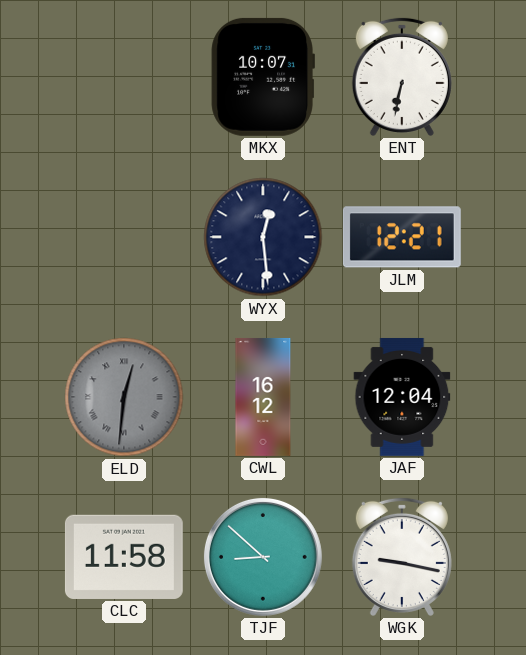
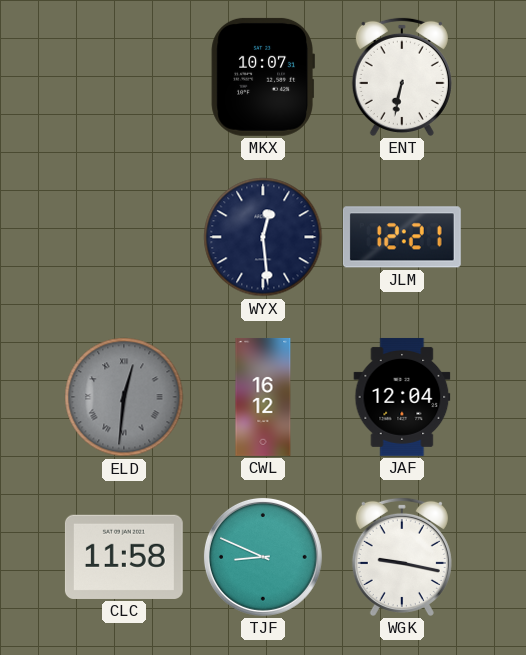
TJF: 8:52 -> 8:49
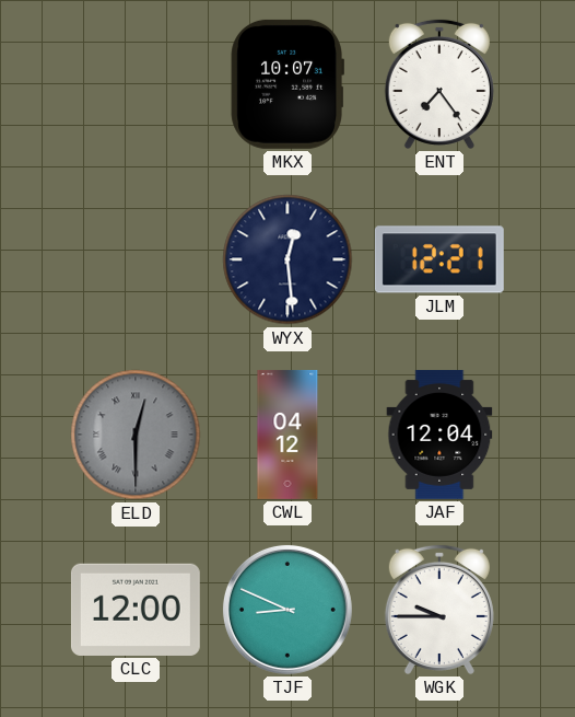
ENT: 6:32 -> 7:24
ELD: 12:31 -> 12:30
CWL: 16:12 -> 04:12
CLC: 11:58 -> 12:00
WGK: 9:17 -> 9:45
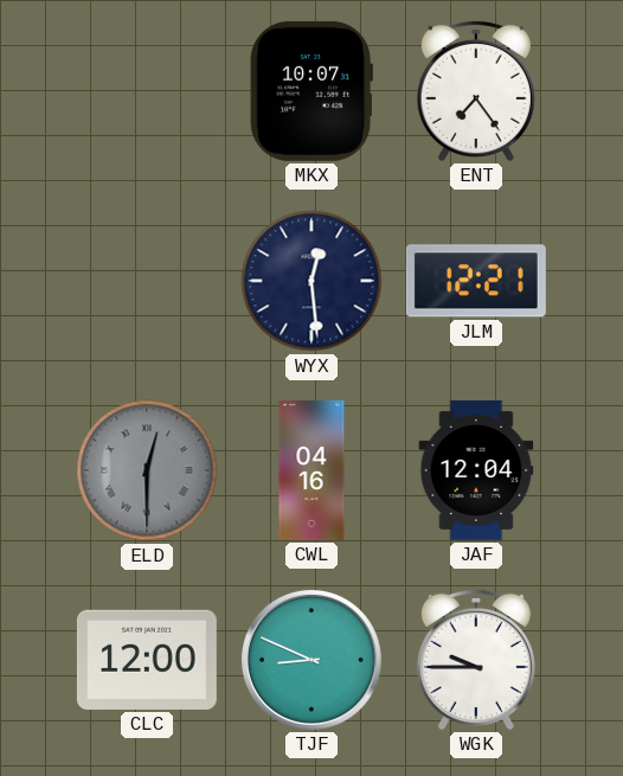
CWL: 04:12 -> 04:16
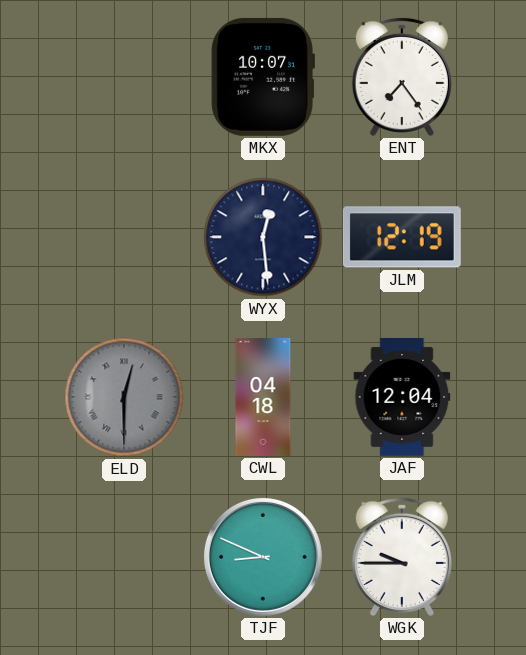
JLM: 12:21 -> 12:19
CWL: 04:16 -> 04:18
CLC: 12:00 -> none
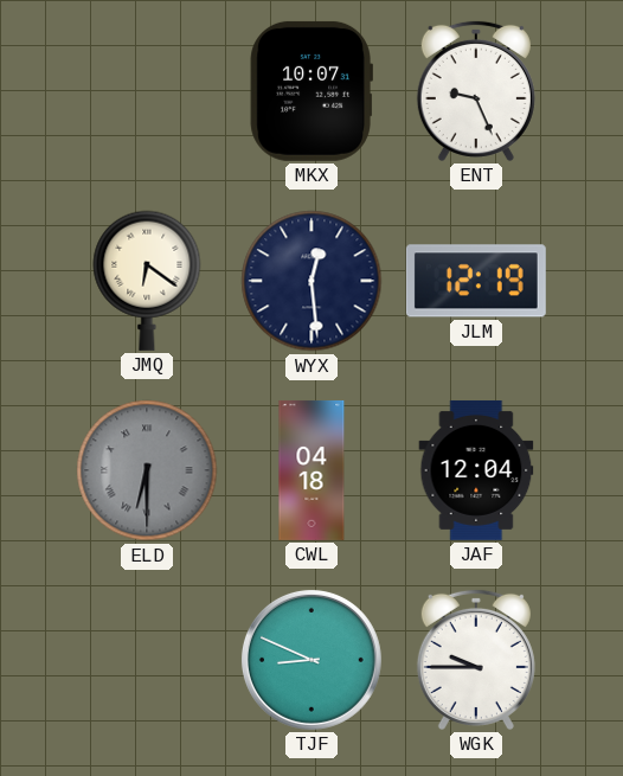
ENT: 7:24 -> 9:26
JMQ: none -> 6:21
ELD: 12:30 -> 6:30
